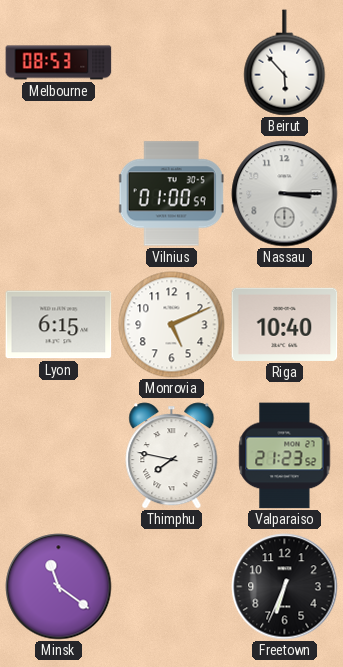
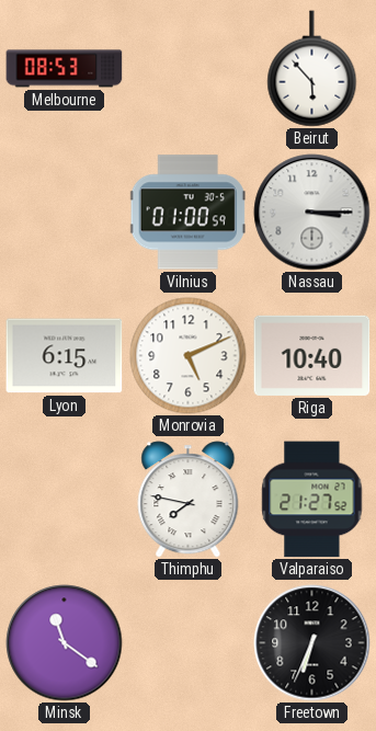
Valparaiso: 21:23 -> 21:27
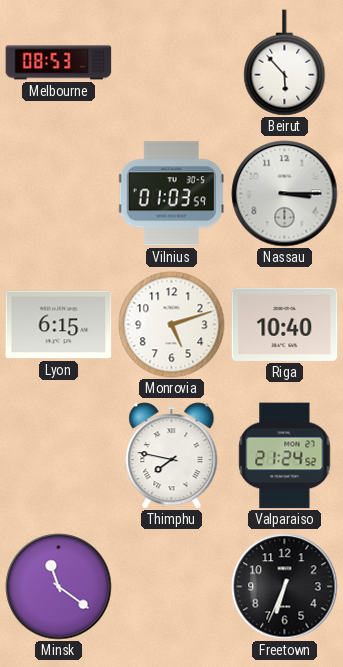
Vilnius: 01:00 -> 01:03
Monrovia: 5:11 -> 5:12
Valparaiso: 21:27 -> 21:24
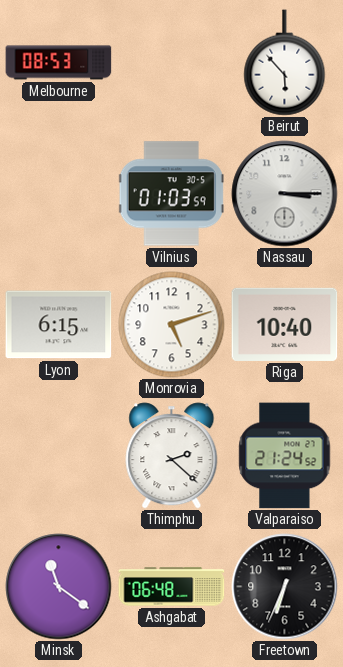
Thimphu: 7:47 -> 2:22
Ashgabat: none -> 06:48
